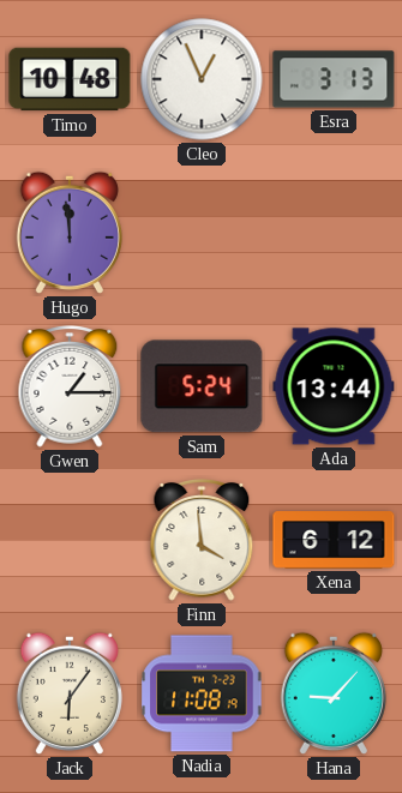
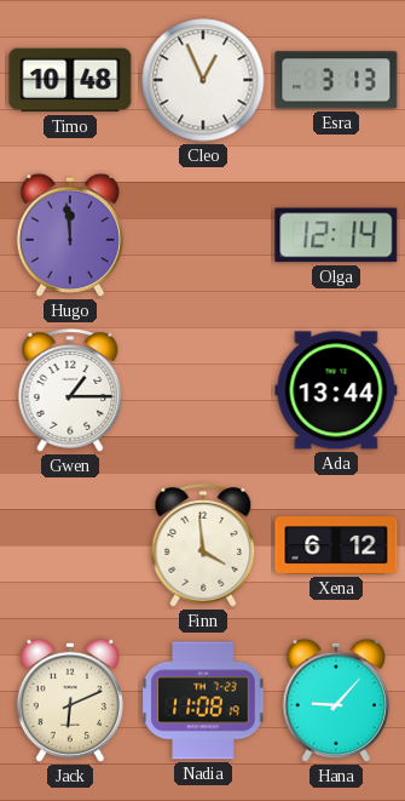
Olga: none -> 12:14
Sam: 5:24 -> none
Jack: 6:06 -> 6:11
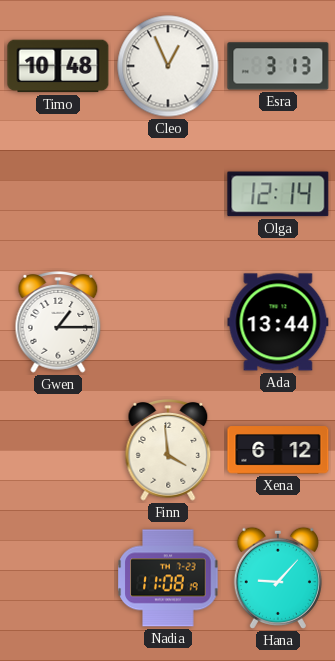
Hugo: 11:59 -> none
Jack: 6:11 -> none
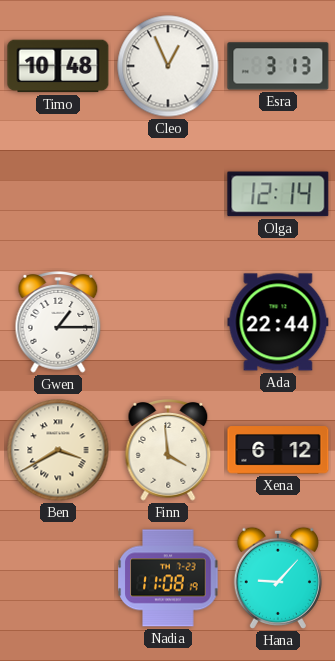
Ada: 13:44 -> 22:44
Ben: none -> 3:40
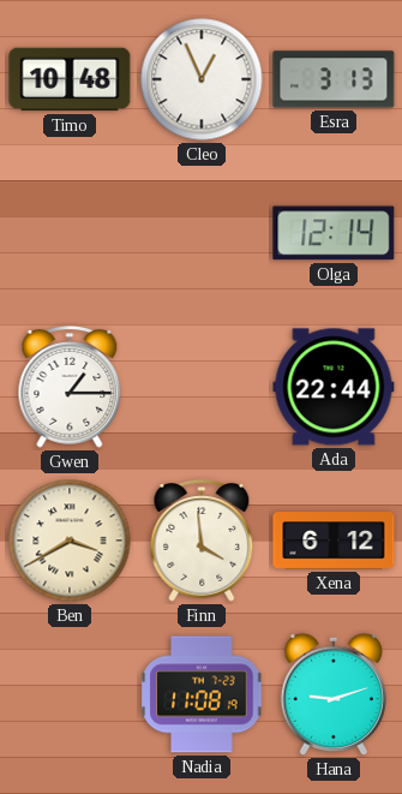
Hana: 9:07 -> 9:12
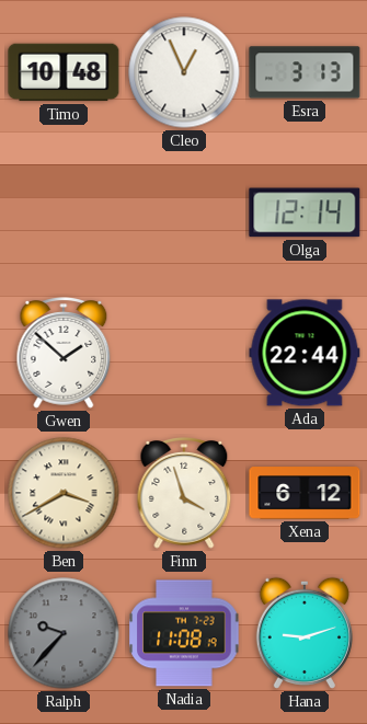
Gwen: 1:15 -> 1:52
Finn: 3:59 -> 3:57
Ralph: none -> 9:37
